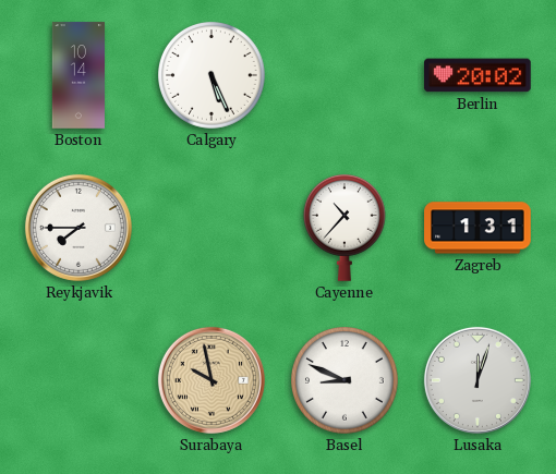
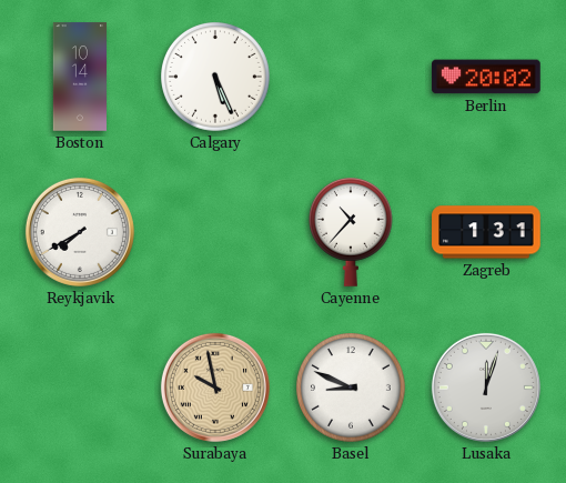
Reykjavik: 7:45 -> 7:40
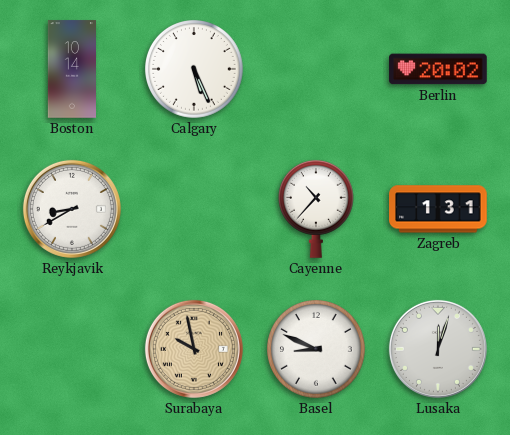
Reykjavik: 7:40 -> 8:40
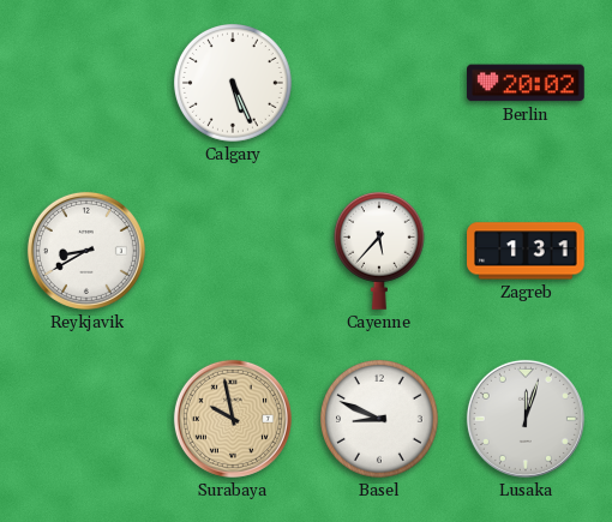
Boston: 10:14 -> none
Cayenne: 10:37 -> 5:37
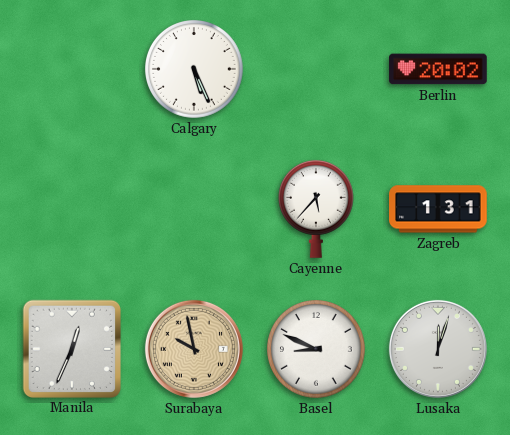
Reykjavik: 8:40 -> none
Manila: none -> 12:34
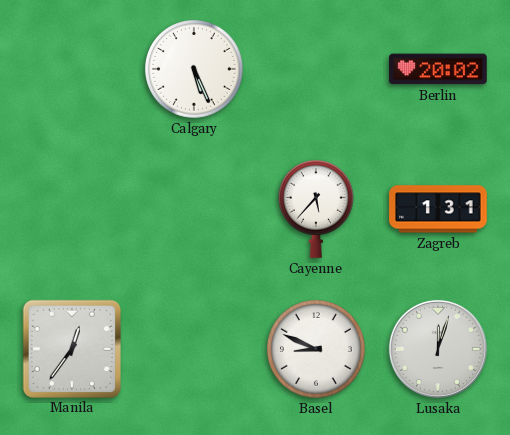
Manila: 12:34 -> 12:36
Surabaya: 9:58 -> none
